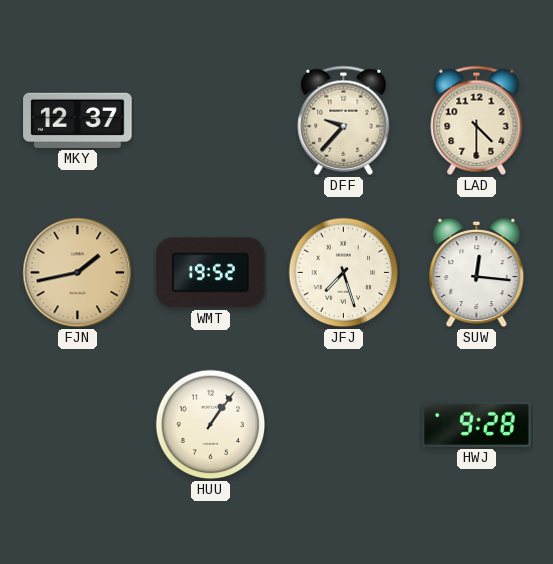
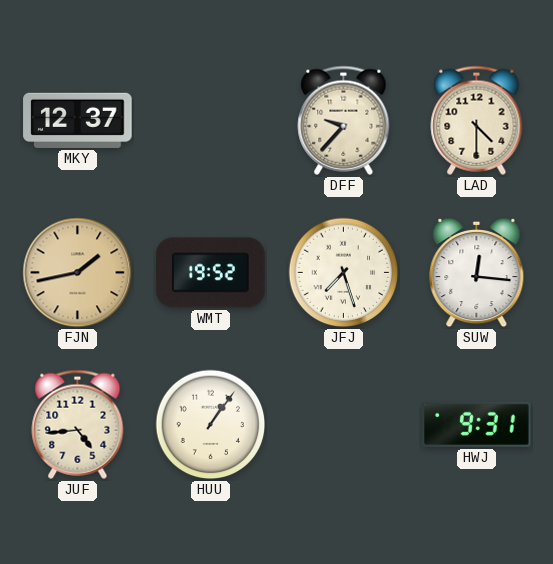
JUF: none -> 4:44
HWJ: 9:28 -> 9:31
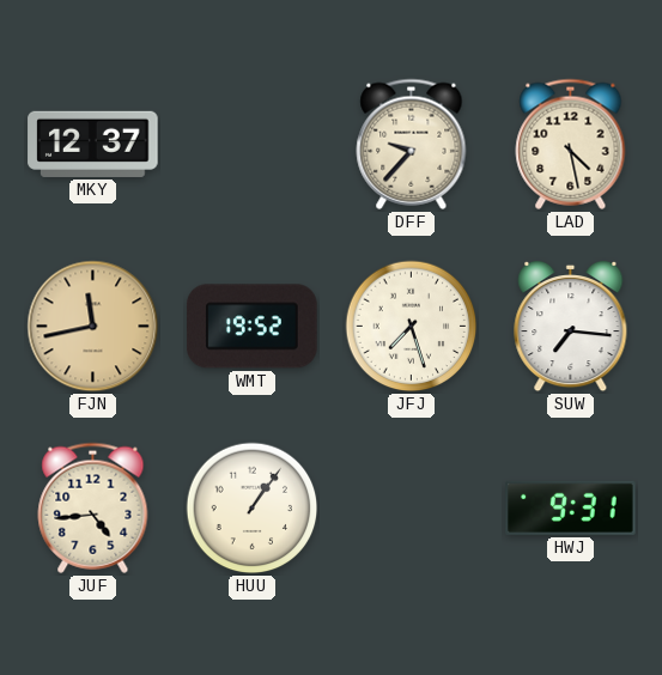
LAD: 4:30 -> 4:28
FJN: 1:43 -> 11:43
SUW: 12:16 -> 7:16
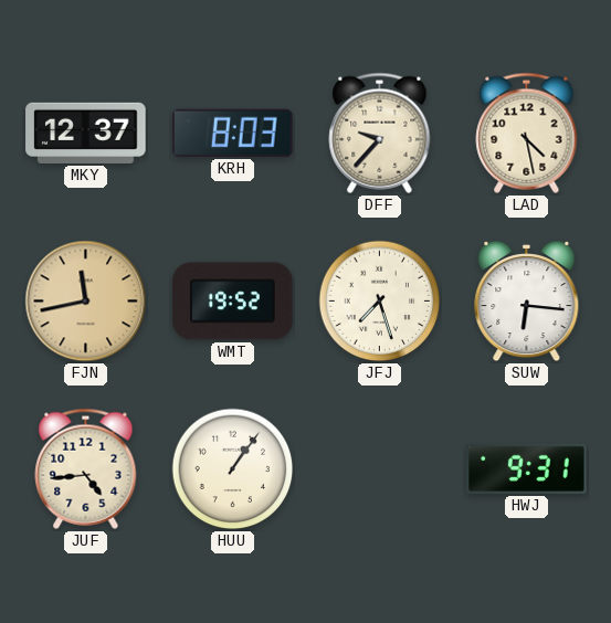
KRH: none -> 8:03
SUW: 7:16 -> 6:16
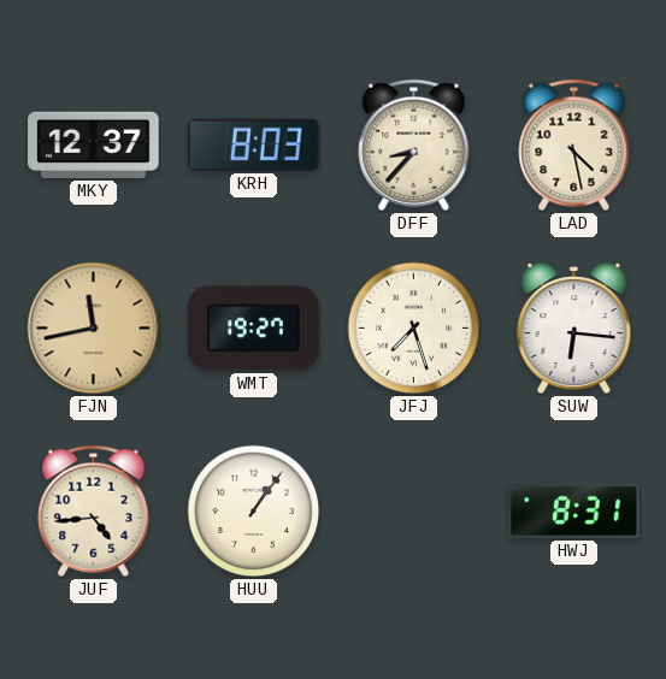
DFF: 9:37 -> 8:37
WMT: 19:52 -> 19:27
HWJ: 9:31 -> 8:31
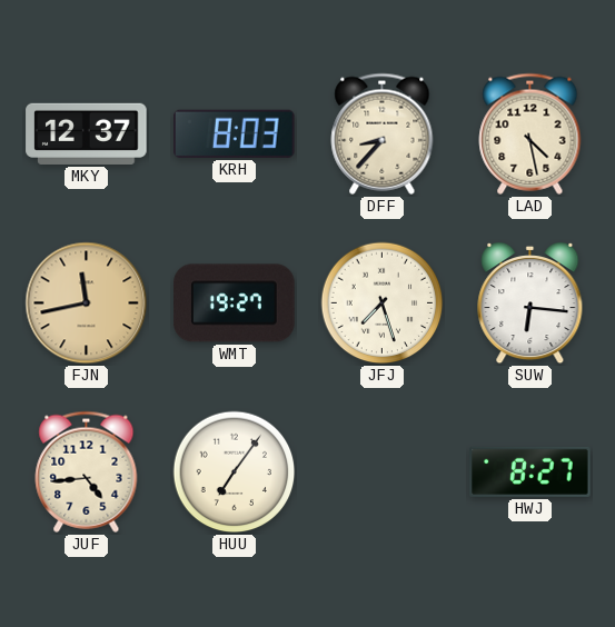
HUU: 1:06 -> 7:06
HWJ: 8:31 -> 8:27
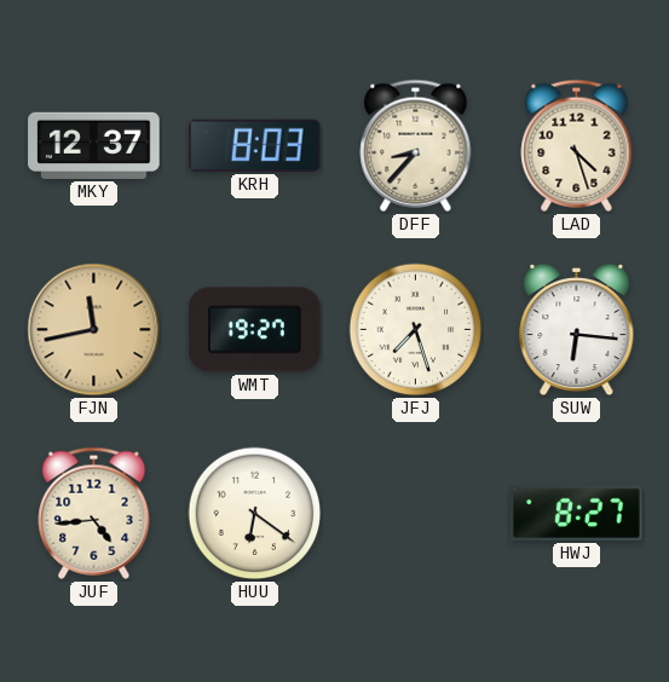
LAD: 4:28 -> 4:27
HUU: 7:06 -> 6:21
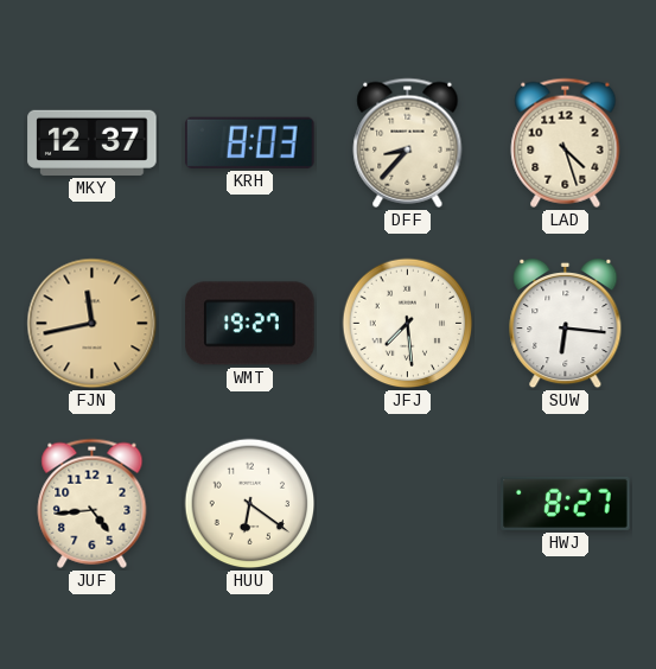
JFJ: 7:27 -> 7:29
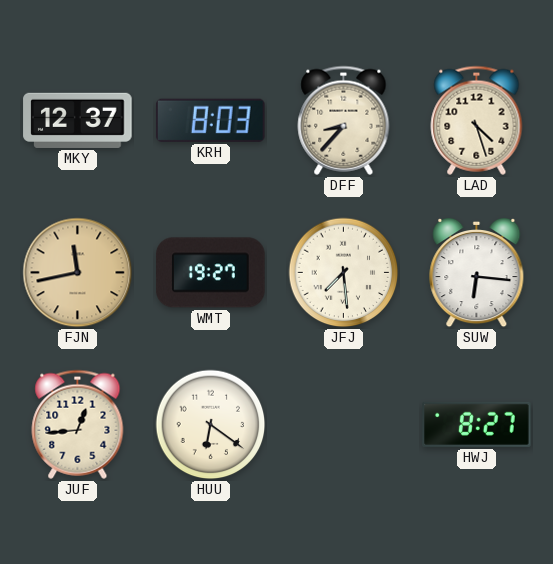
JUF: 4:44 -> 12:44
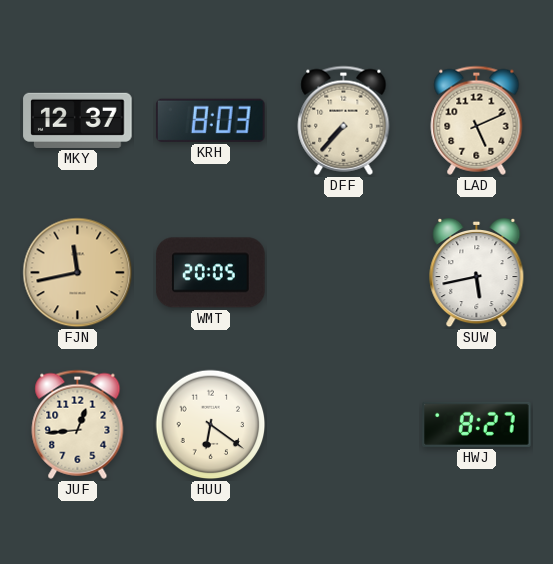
DFF: 8:37 -> 7:37
LAD: 4:27 -> 5:11
WMT: 19:27 -> 20:05
JFJ: 7:29 -> none
SUW: 6:16 -> 5:43
